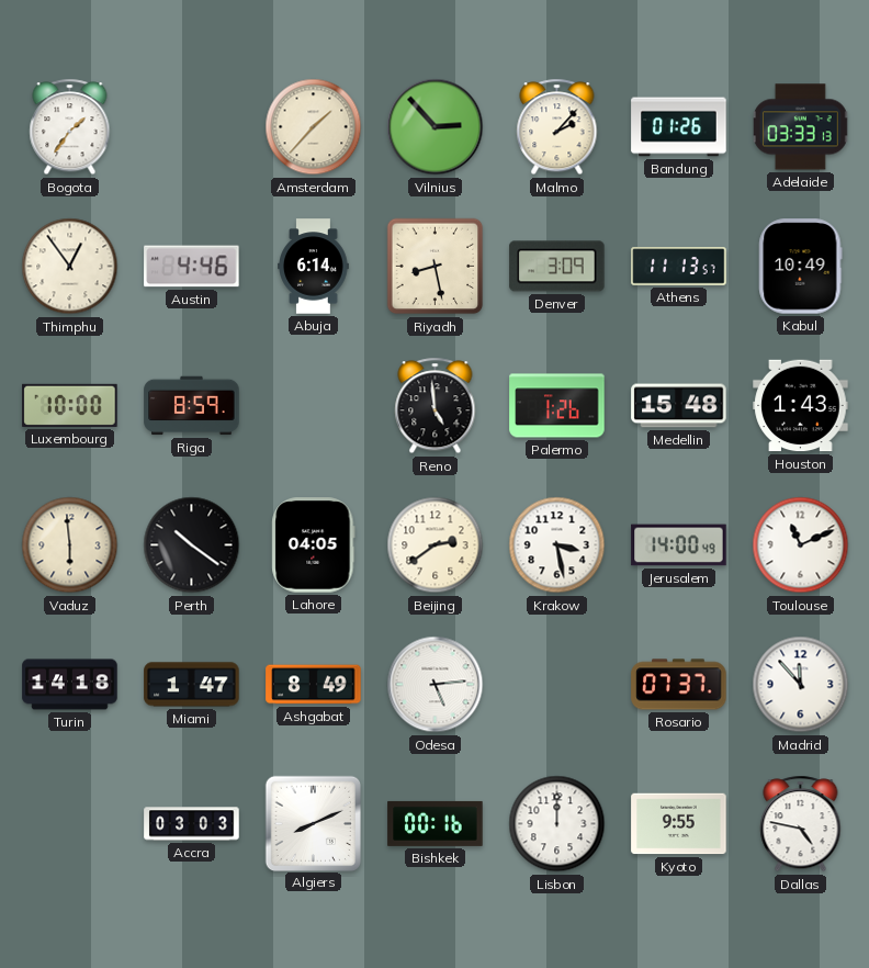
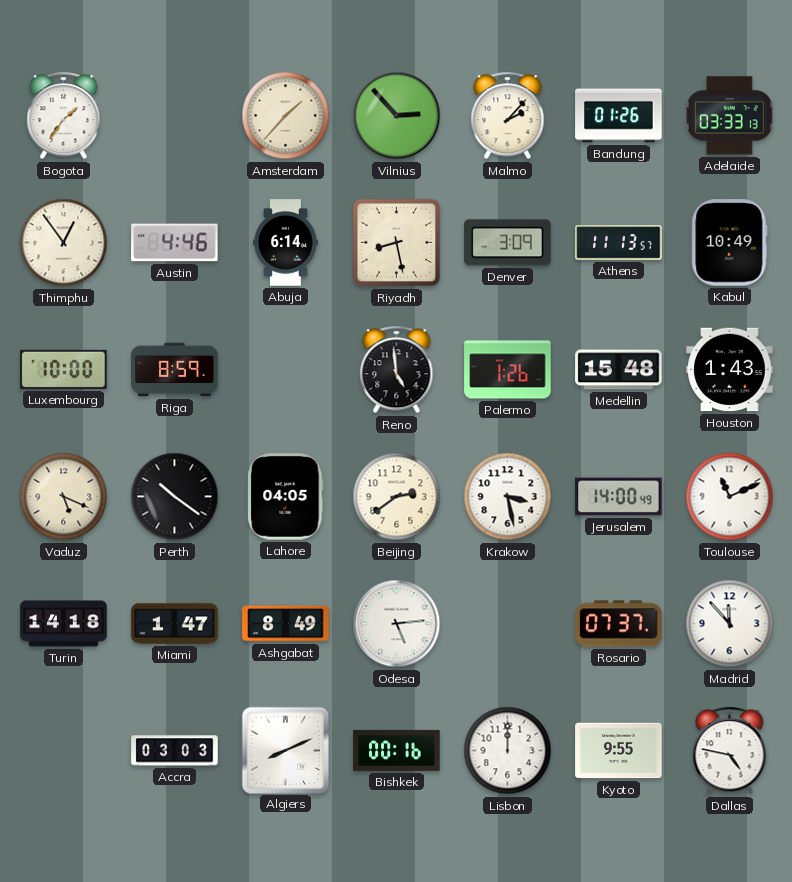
Vaduz: 5:59 -> 5:19
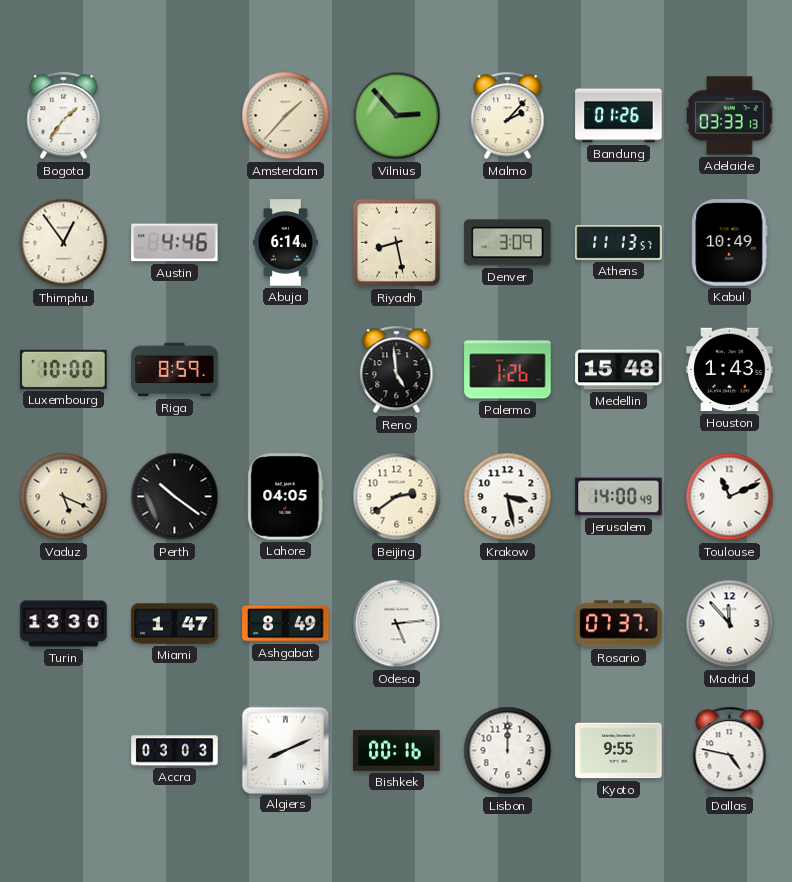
Turin: 14:18 -> 13:30
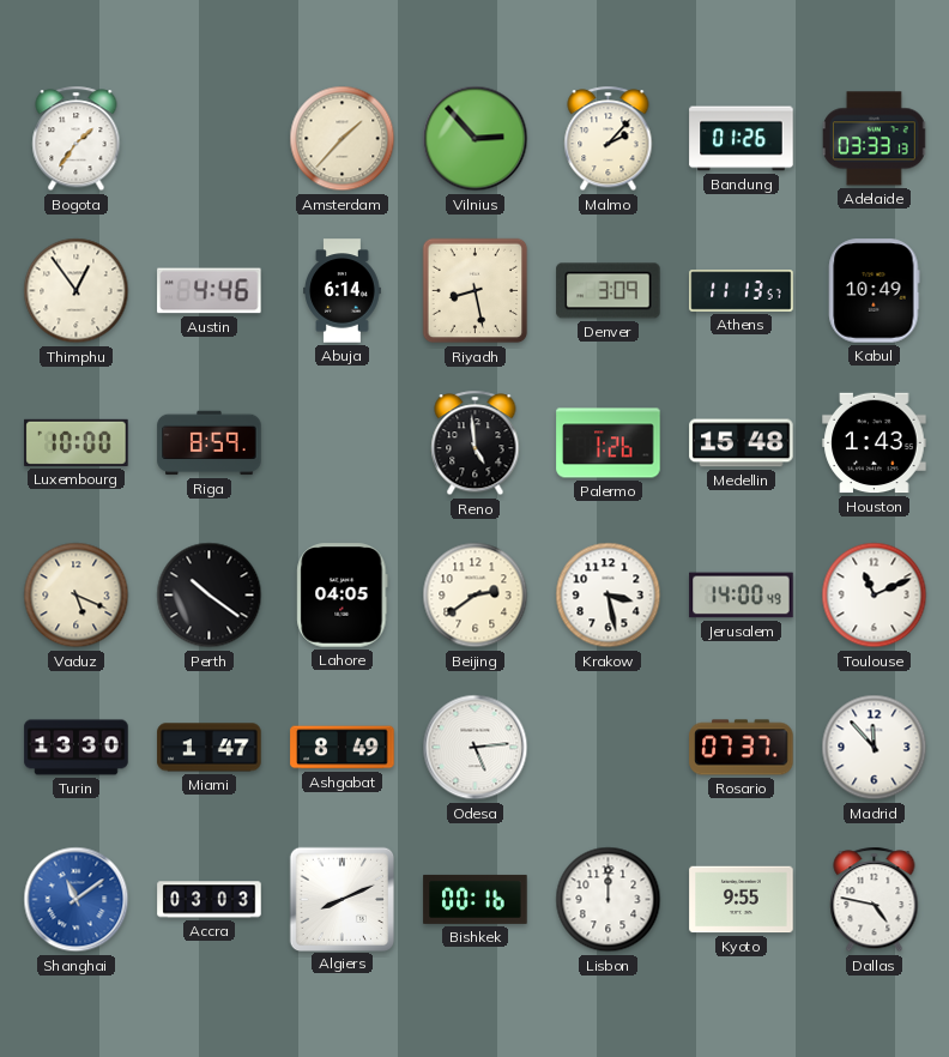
Shanghai: none -> 11:09
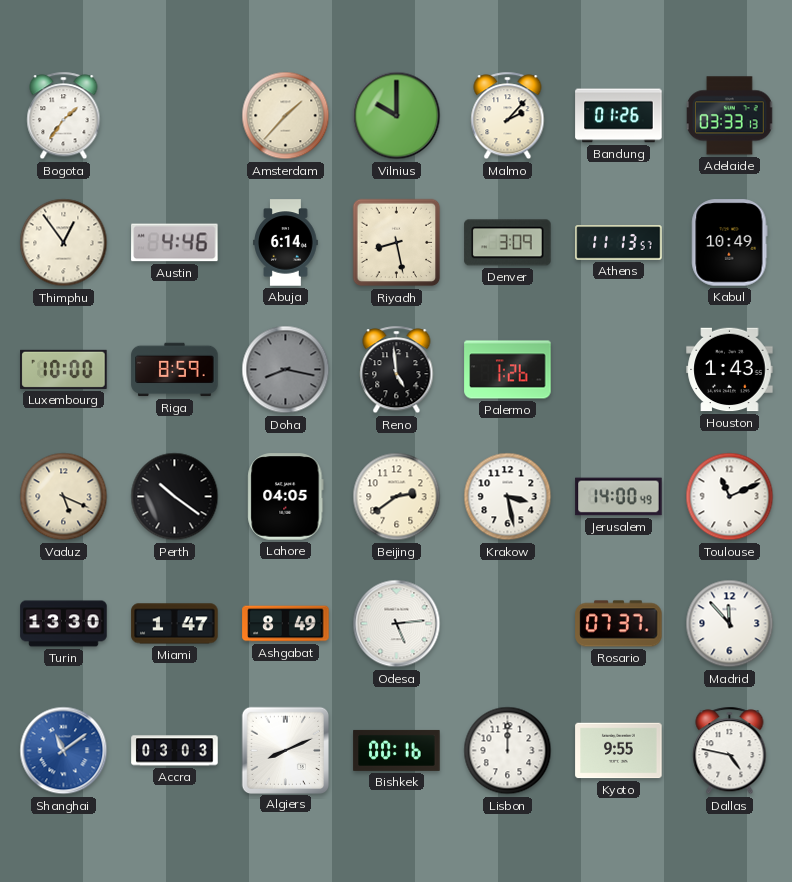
Vilnius: 2:53 -> 10:00
Doha: none -> 8:17
Medellin: 15:48 -> none
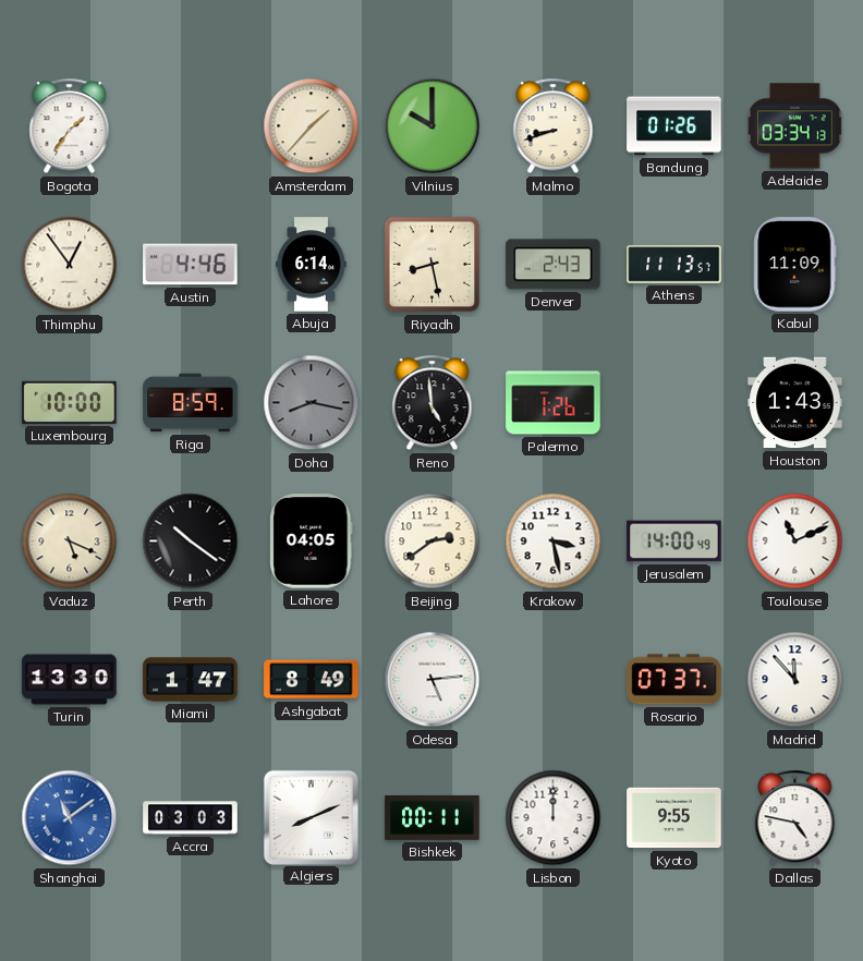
Malmo: 2:07 -> 8:42
Adelaide: 03:33 -> 03:34
Denver: 3:09 -> 2:43
Kabul: 10:49 -> 11:09
Bishkek: 00:16 -> 00:11
